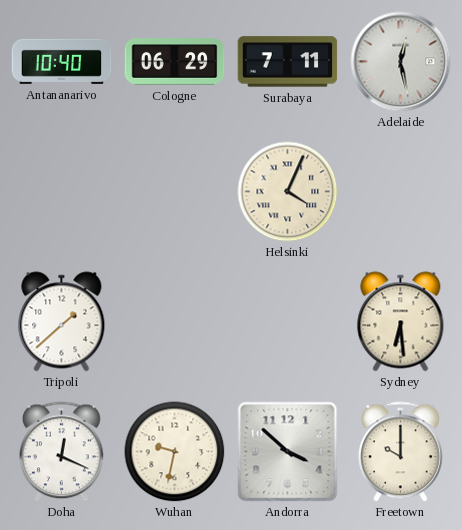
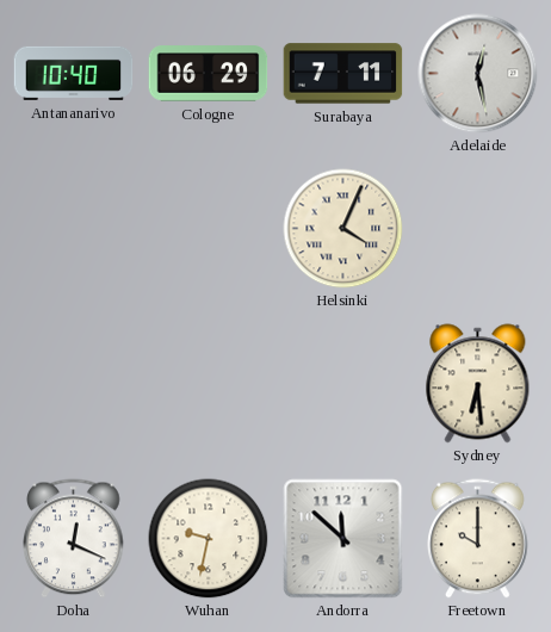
Tripoli: 1:38 -> none
Andorra: 3:52 -> 11:52
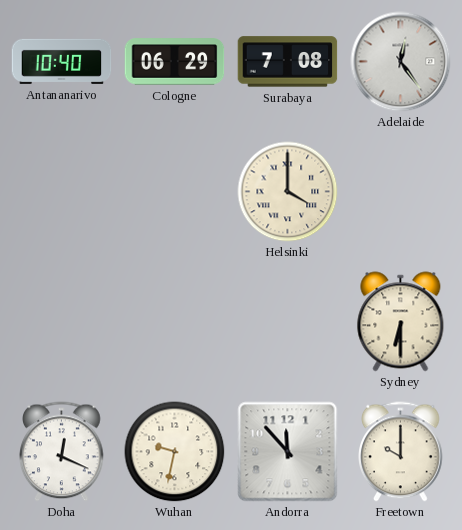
Surabaya: 7:11 -> 7:08
Adelaide: 12:28 -> 12:24
Helsinki: 4:04 -> 4:00
Sydney: 6:29 -> 6:30
Andorra: 11:52 -> 11:53
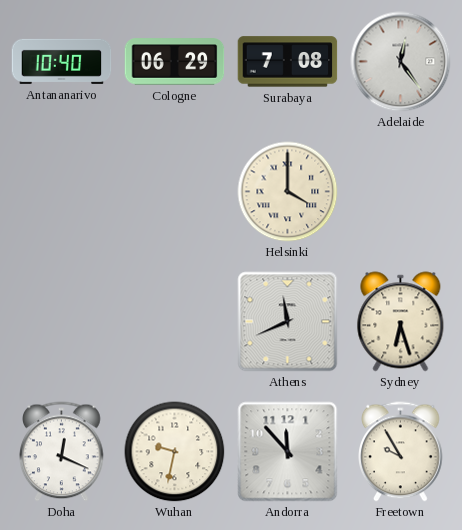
Athens: none -> 11:41
Sydney: 6:30 -> 6:27
Freetown: 10:00 -> 9:55
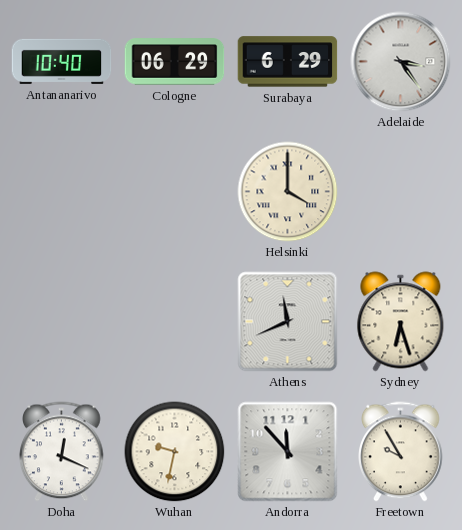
Surabaya: 7:08 -> 6:29
Adelaide: 12:24 -> 3:24
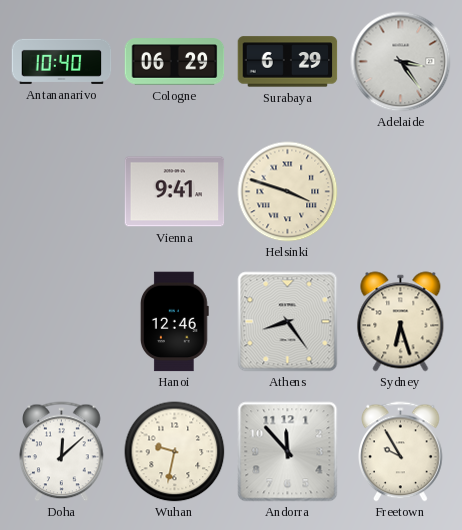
Vienna: none -> 9:41
Helsinki: 4:00 -> 3:48
Hanoi: none -> 12:46
Athens: 11:41 -> 8:24
Doha: 12:19 -> 12:08
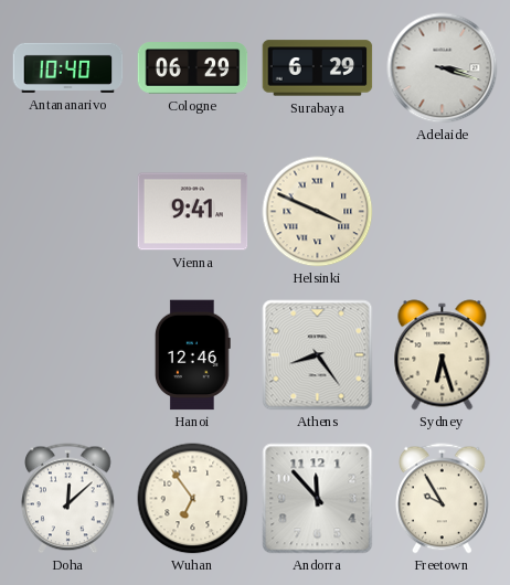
Adelaide: 3:24 -> 3:18
Helsinki: 3:48 -> 3:49
Wuhan: 9:32 -> 6:54
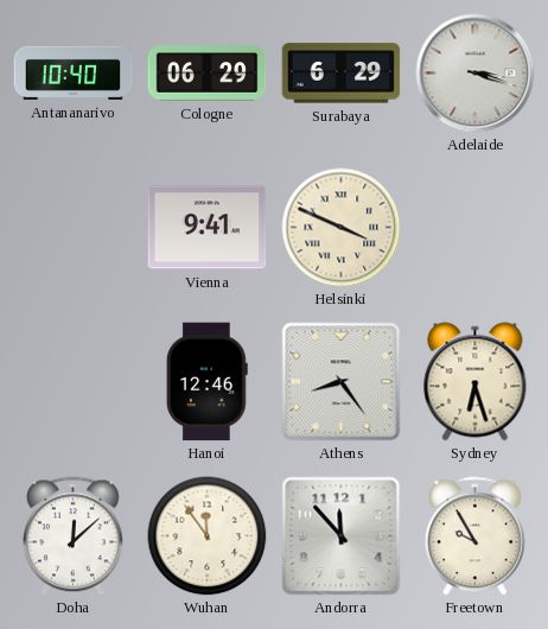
Wuhan: 6:54 -> 11:54
